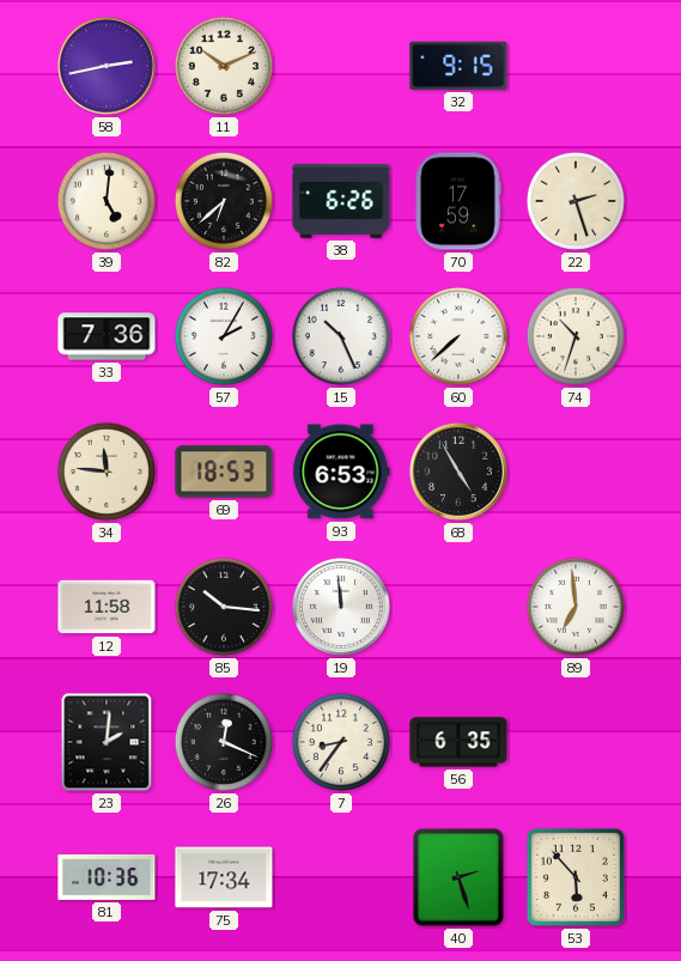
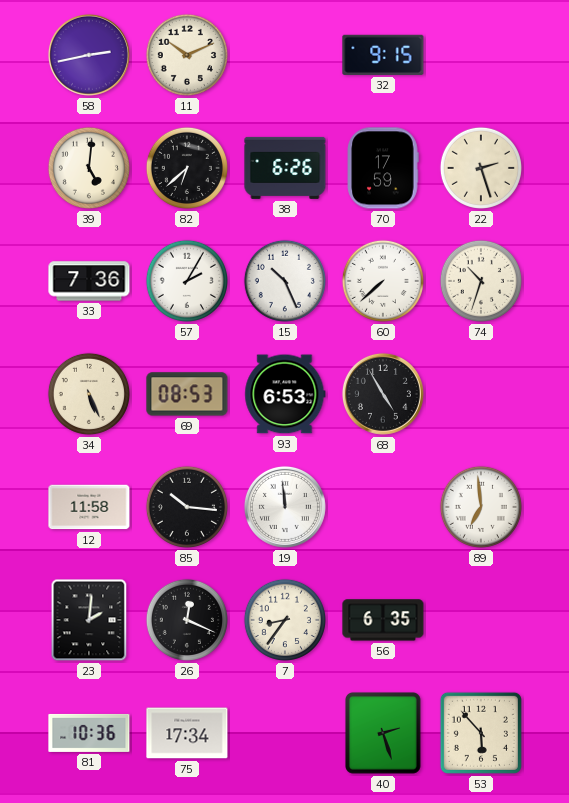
34: 11:46 -> 5:26
69: 18:53 -> 08:53
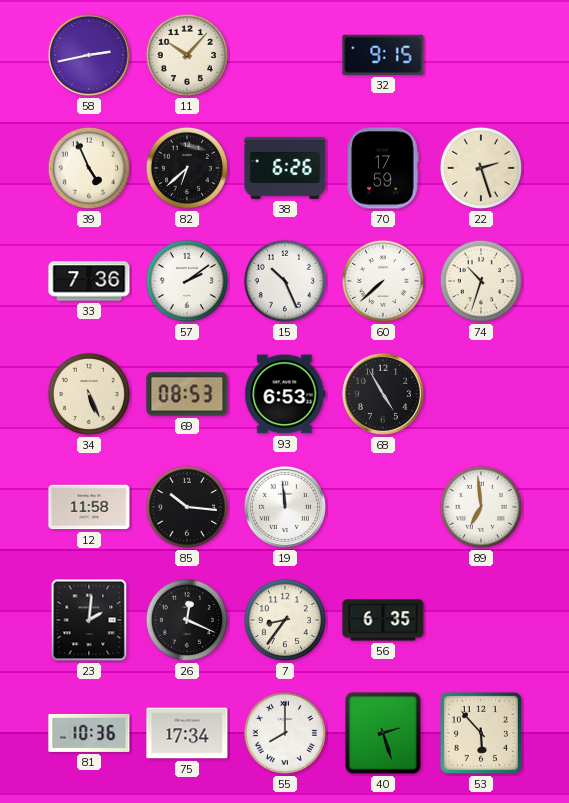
11: 10:11 -> 10:07
39: 5:01 -> 4:56
57: 2:05 -> 2:09
55: none -> 8:00
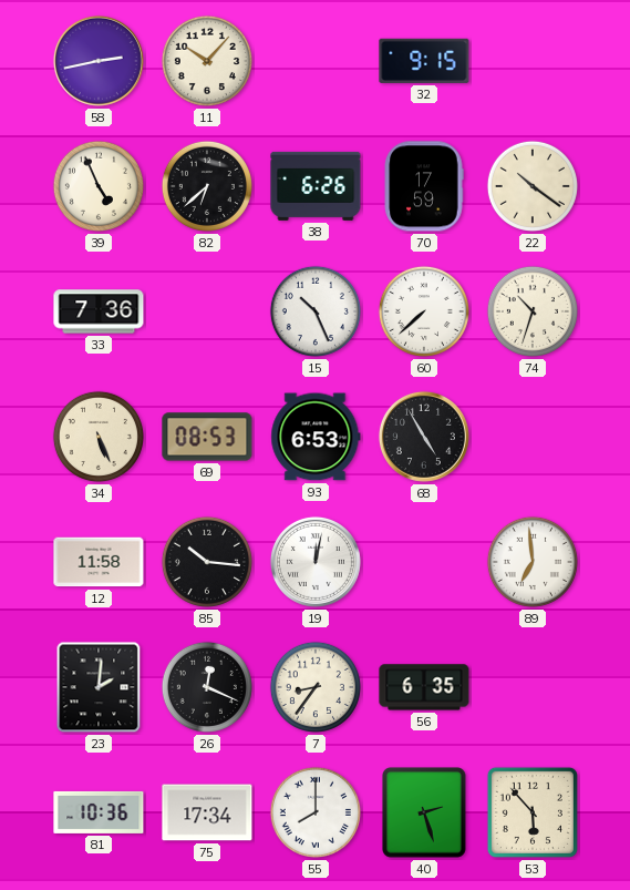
22: 2:27 -> 10:21
57: 2:09 -> none
19: 11:59 -> 12:02
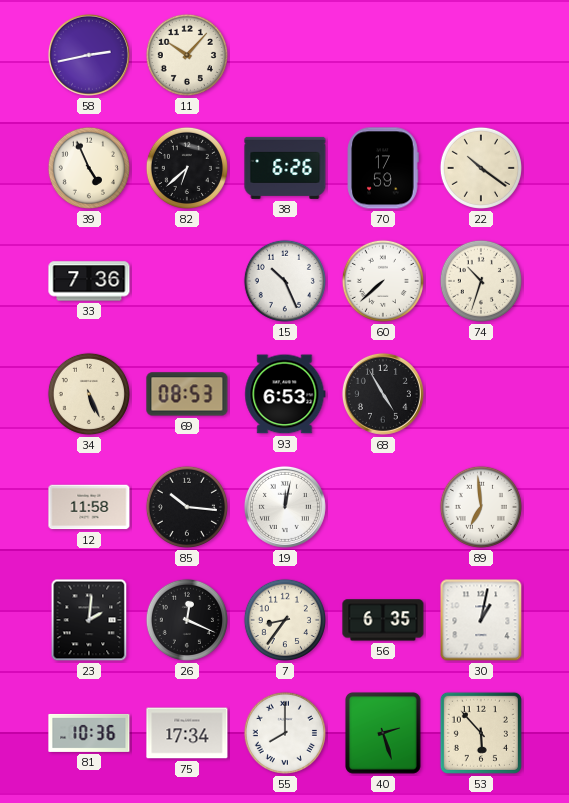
32: 9:15 -> none
30: none -> 1:02
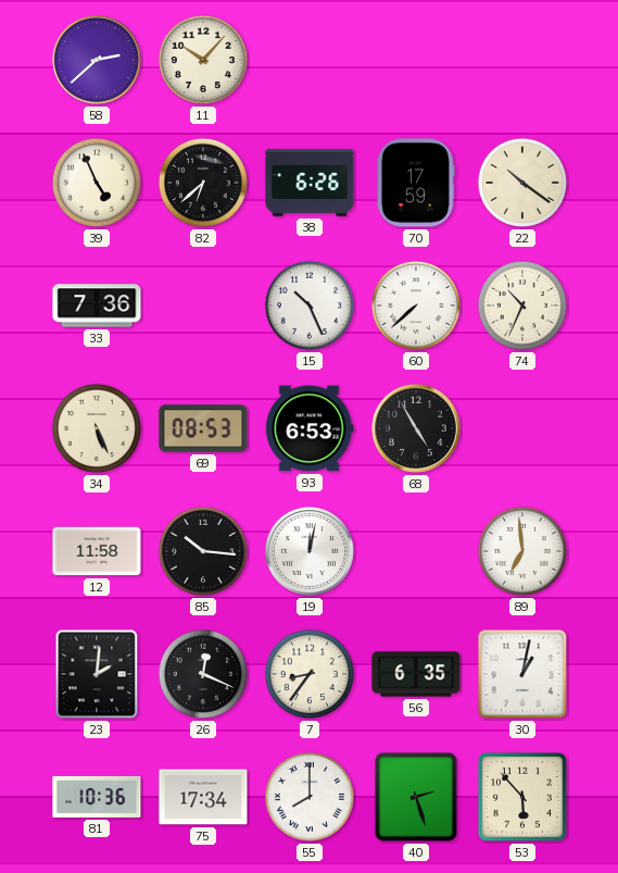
58: 2:43 -> 2:38
74: 10:33 -> 10:34
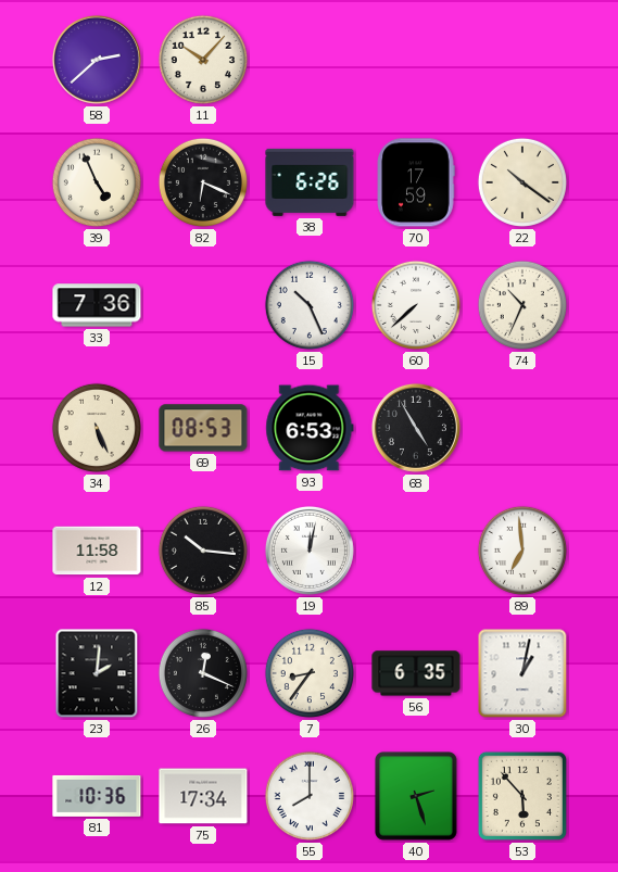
82: 6:38 -> 6:19
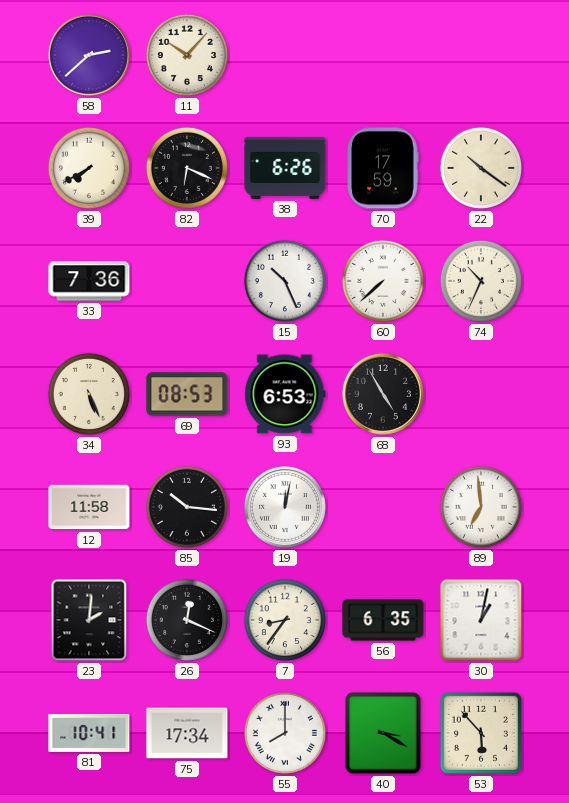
39: 4:56 -> 7:40
81: 10:36 -> 10:41
40: 2:27 -> 3:20
